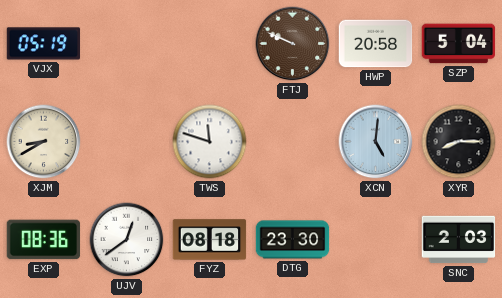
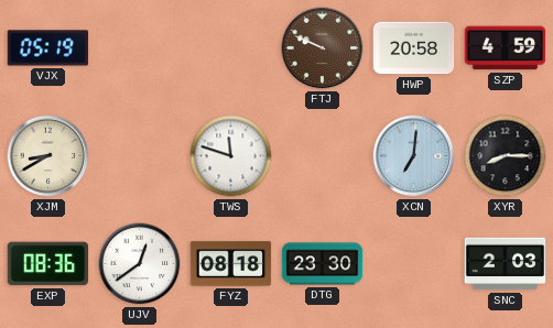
SZP: 5:04 -> 4:59
XCN: 5:01 -> 7:01
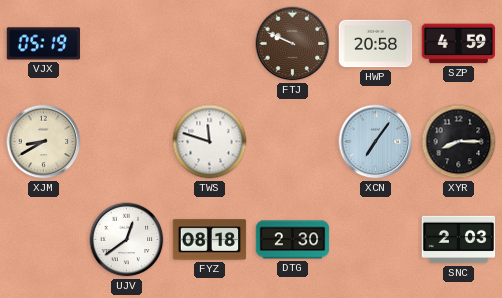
XCN: 7:01 -> 7:06
EXP: 08:36 -> none
DTG: 23:30 -> 2:30
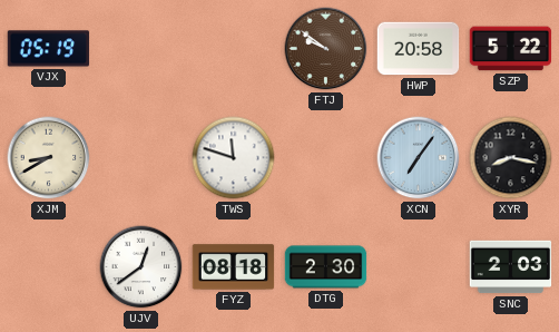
FTJ: 9:49 -> 9:51
SZP: 4:59 -> 5:22
XYR: 8:15 -> 8:17
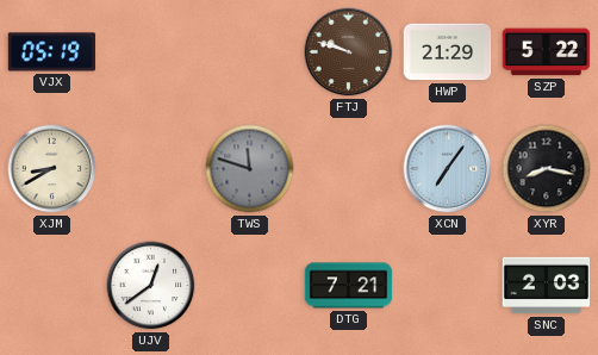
FTJ: 9:51 -> 9:48
HWP: 20:58 -> 21:29
TWS dial: white -> grey
FYZ: 08:18 -> none
DTG: 2:30 -> 7:21
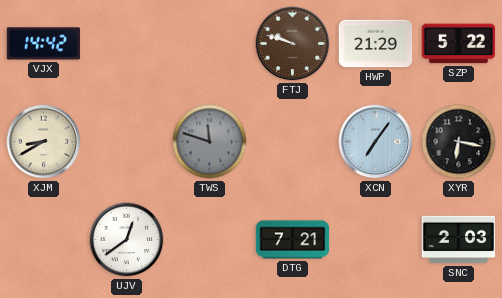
VJX: 05:19 -> 14:42
XYR: 8:17 -> 6:17
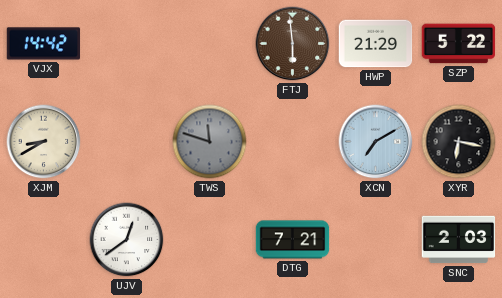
FTJ: 9:48 -> 5:59
XCN: 7:06 -> 7:10
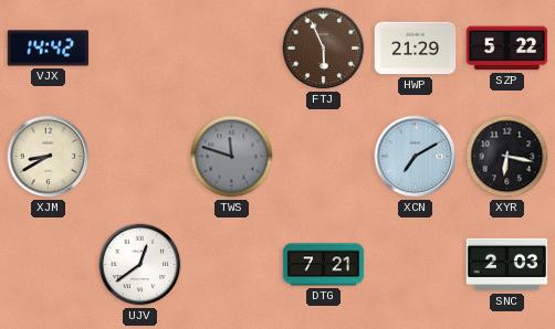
FTJ: 5:59 -> 5:56
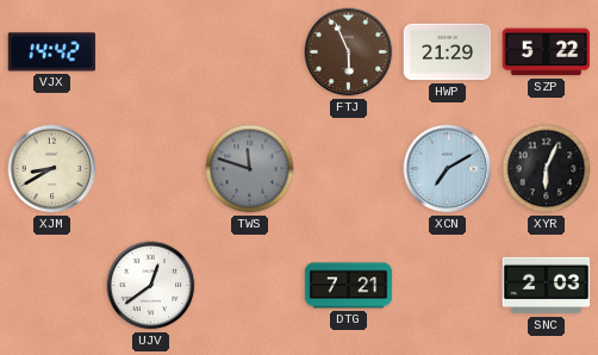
XYR: 6:17 -> 6:04
